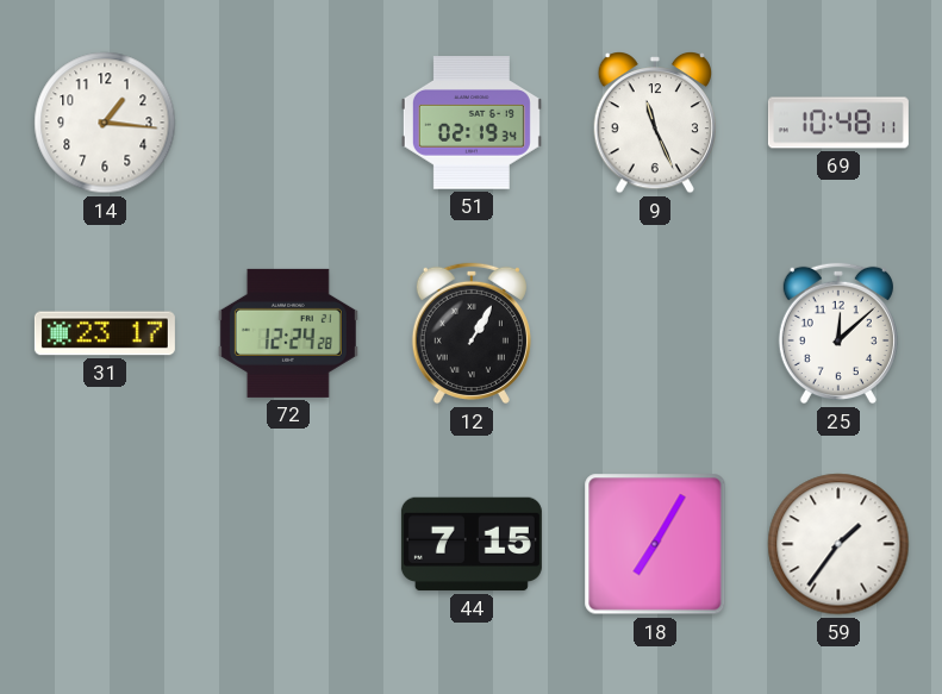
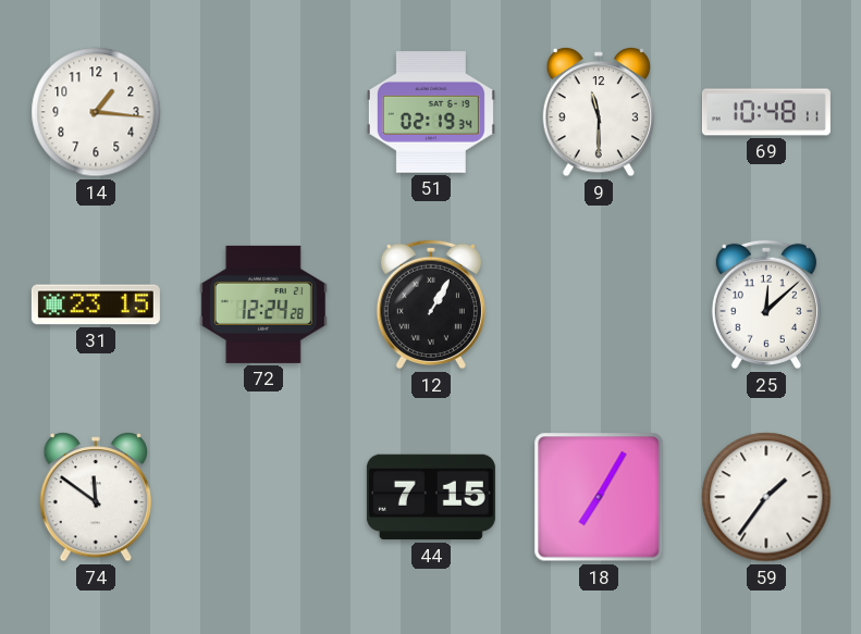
9: 11:26 -> 11:30
31: 23:17 -> 23:15
74: none -> 11:51
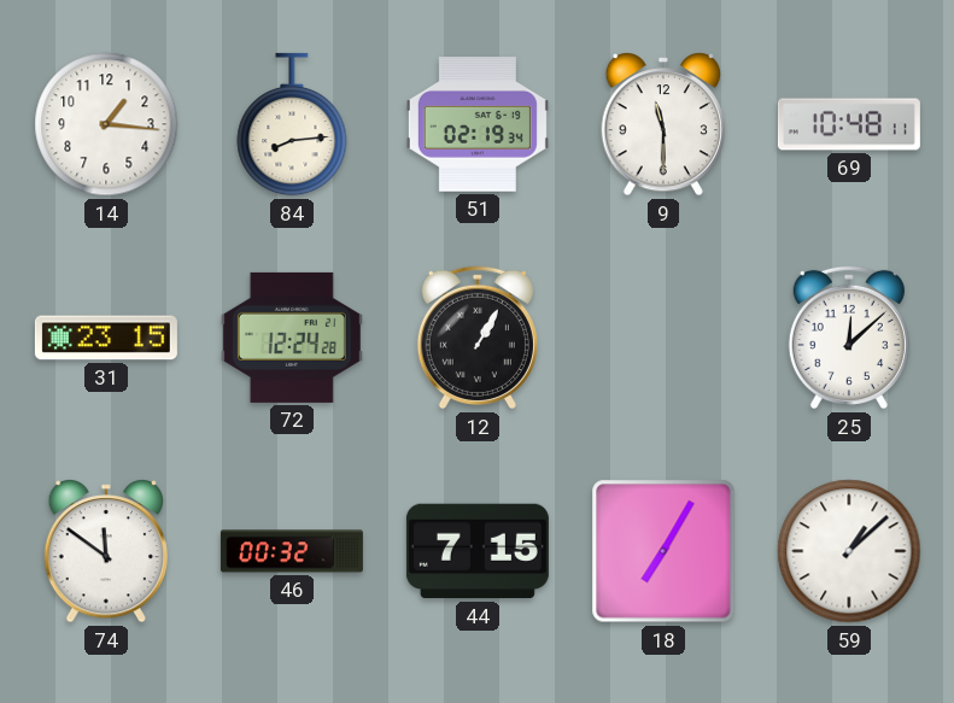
84: none -> 8:14
46: none -> 00:32
59: 1:36 -> 1:08
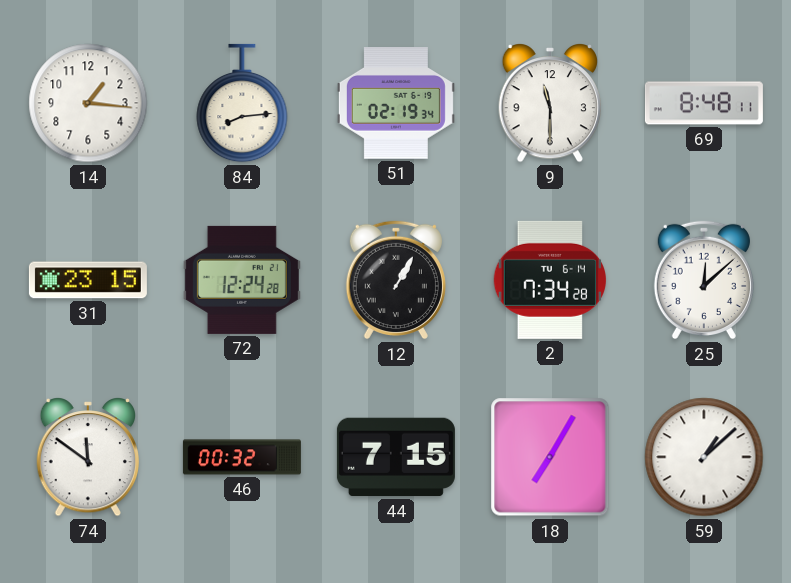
69: 10:48 -> 8:48
2: none -> 7:34
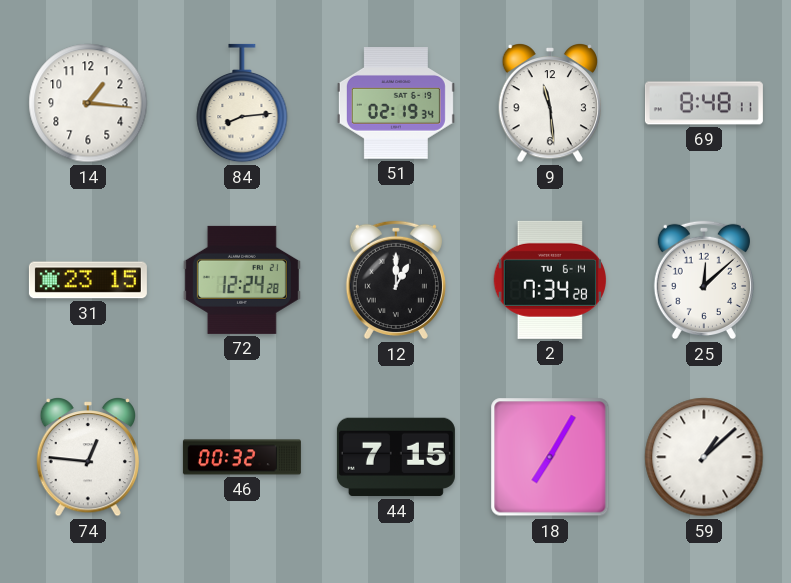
9: 11:30 -> 11:29
12: 1:05 -> 1:00
74: 11:51 -> 12:46
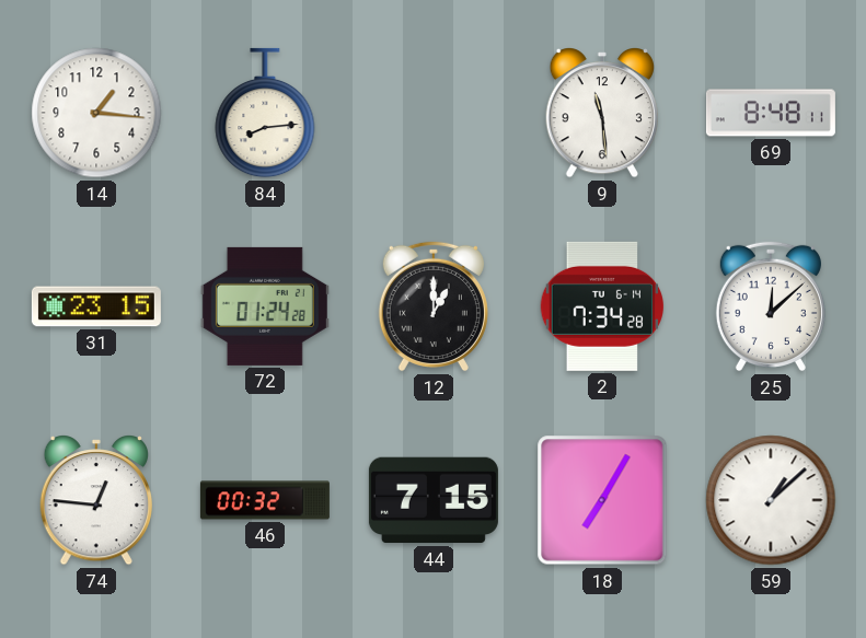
51: 02:19 -> none
72: 12:24 -> 01:24
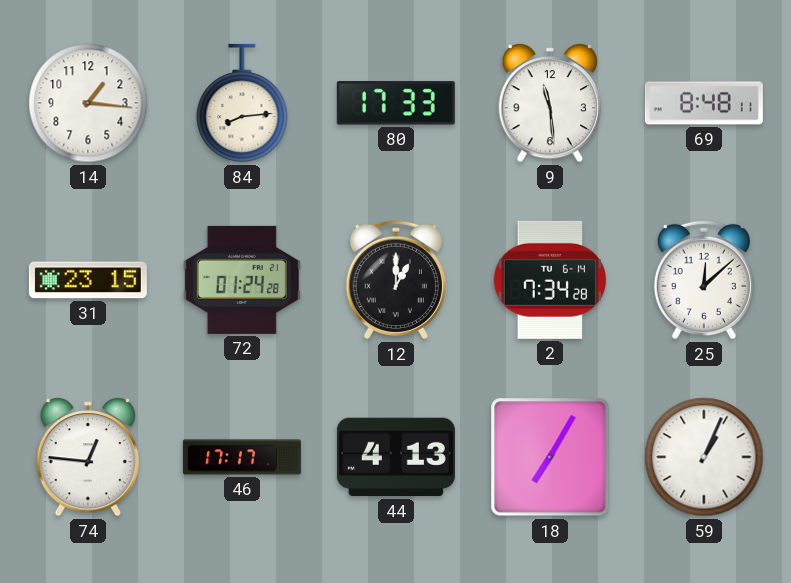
80: none -> 17:33
46: 00:32 -> 17:17
44: 7:15 -> 4:13
59: 1:08 -> 1:04
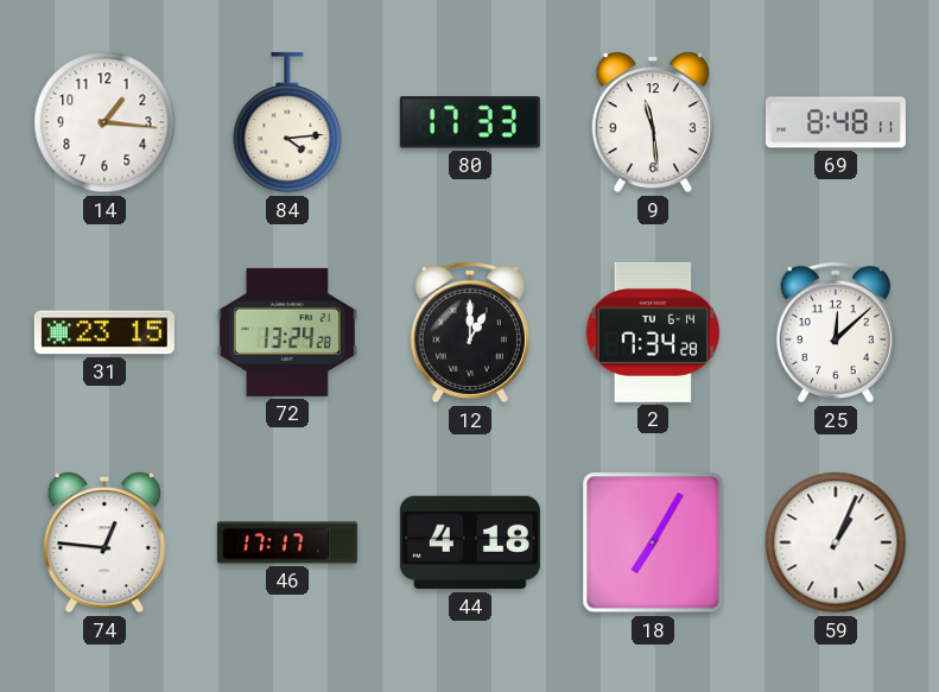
84: 8:14 -> 4:14
72: 01:24 -> 13:24
44: 4:13 -> 4:18
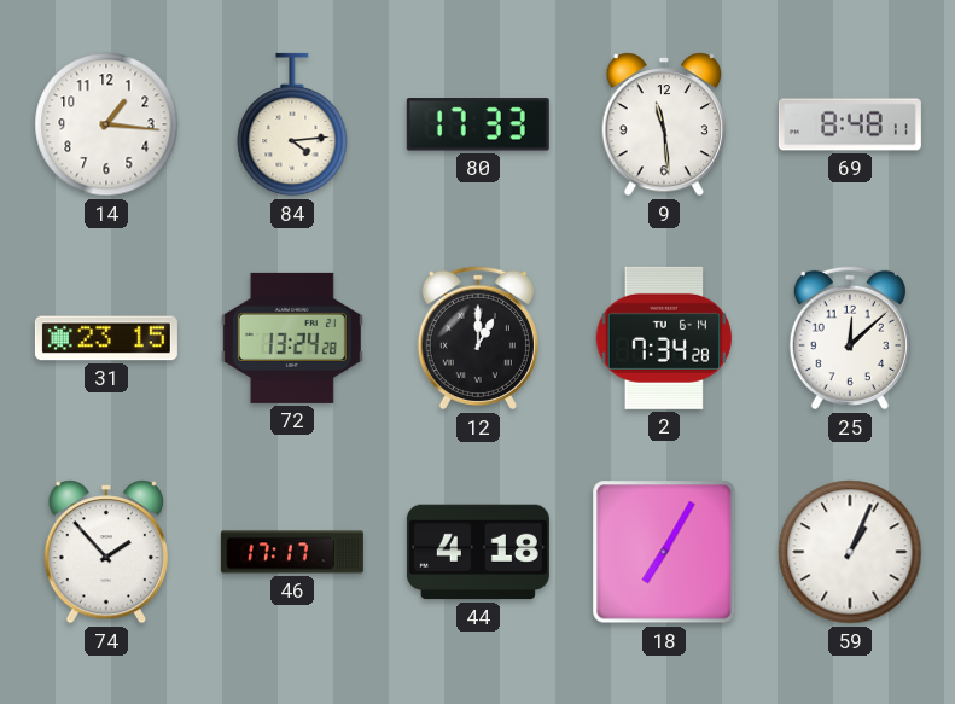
74: 12:46 -> 1:53
